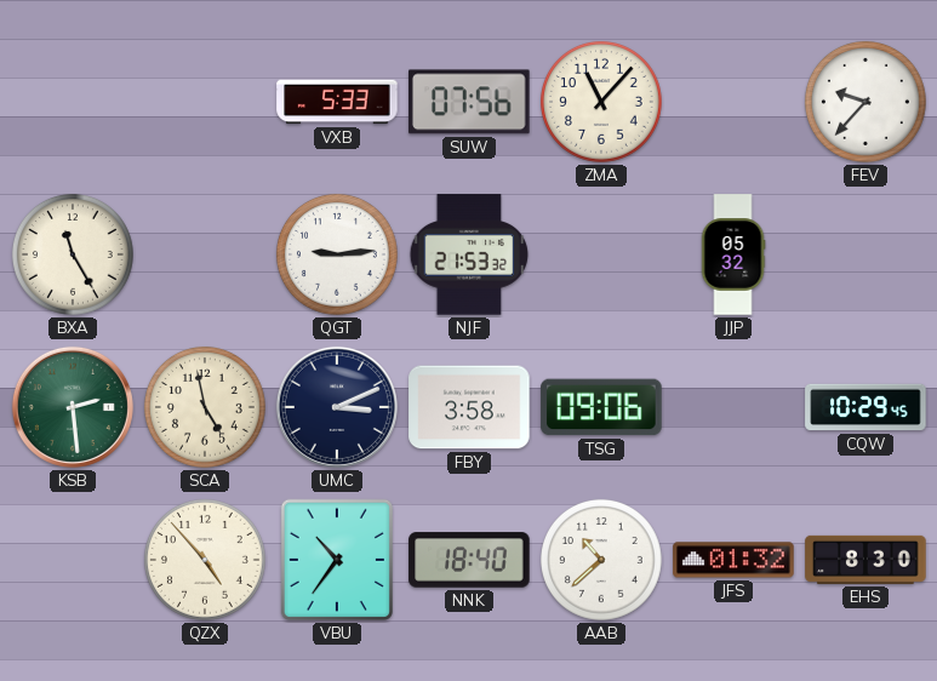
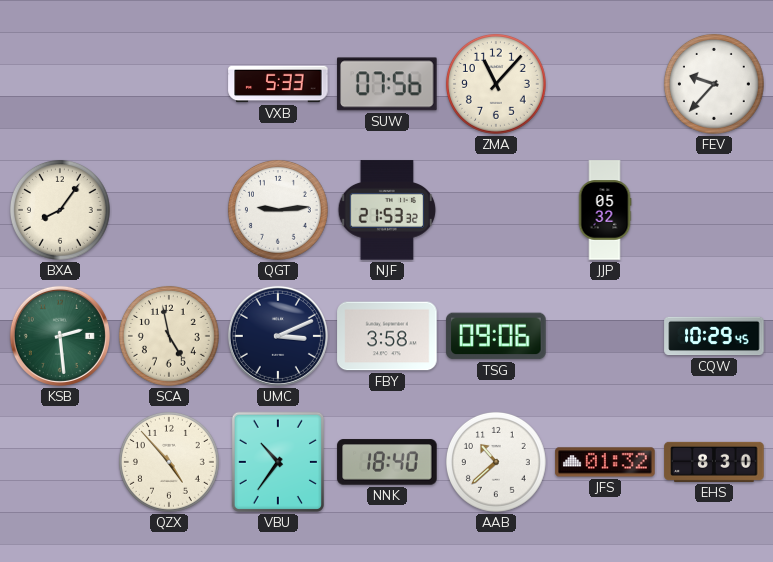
BXA: 11:25 -> 8:06
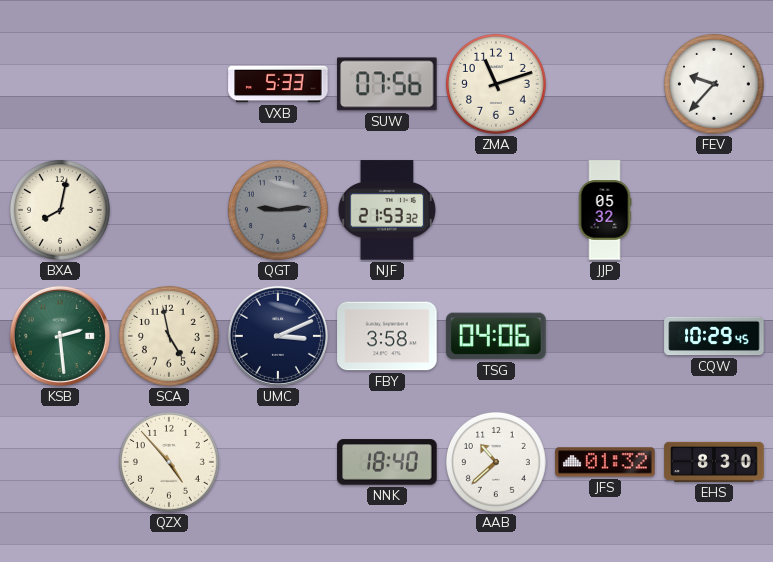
ZMA: 11:07 -> 11:12
BXA: 8:06 -> 8:02
QGT dial: white -> grey
TSG: 09:06 -> 04:06
VBU: 10:36 -> none
